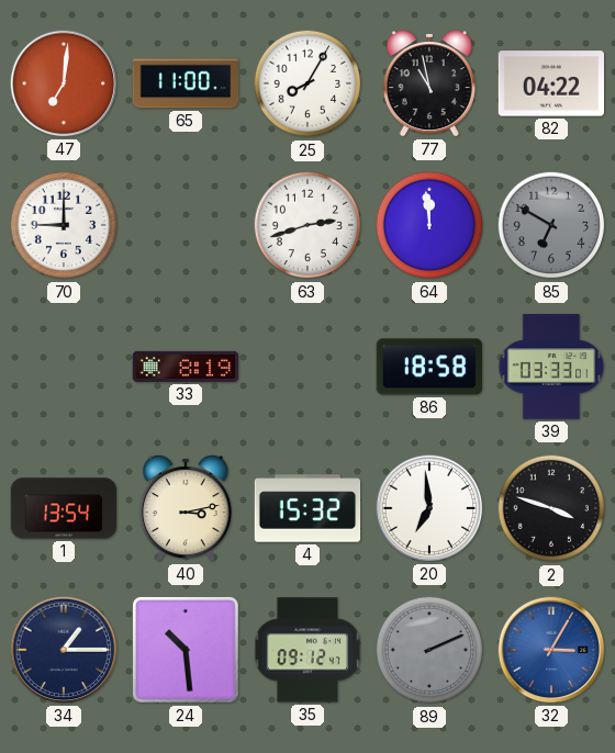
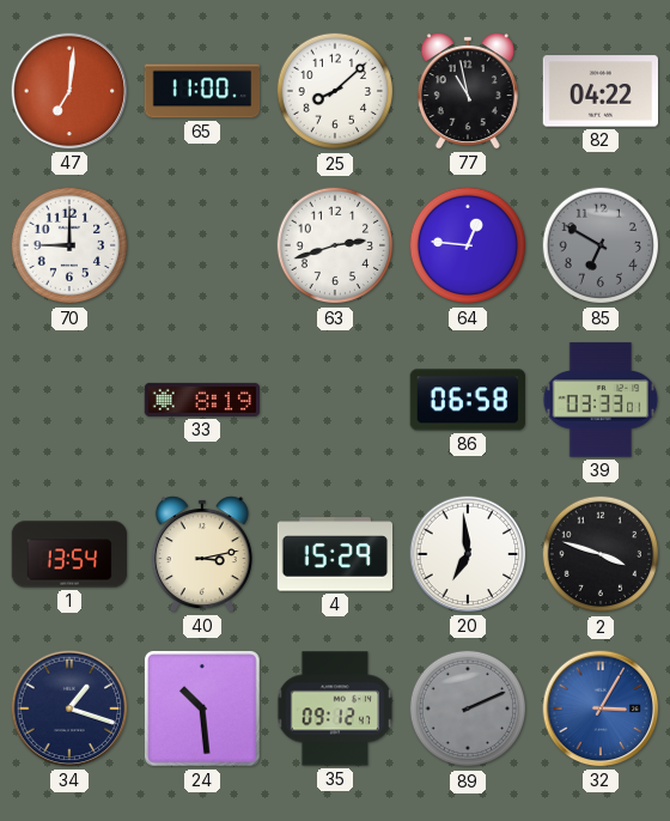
25: 8:05 -> 8:08
64: 11:59 -> 12:46
86: 18:58 -> 06:58
4: 15:32 -> 15:29
34: 1:15 -> 1:18
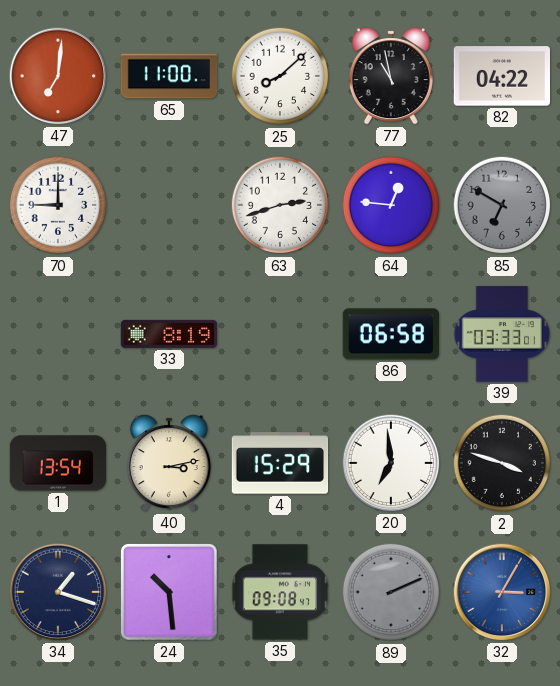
35: 09:12 -> 09:08
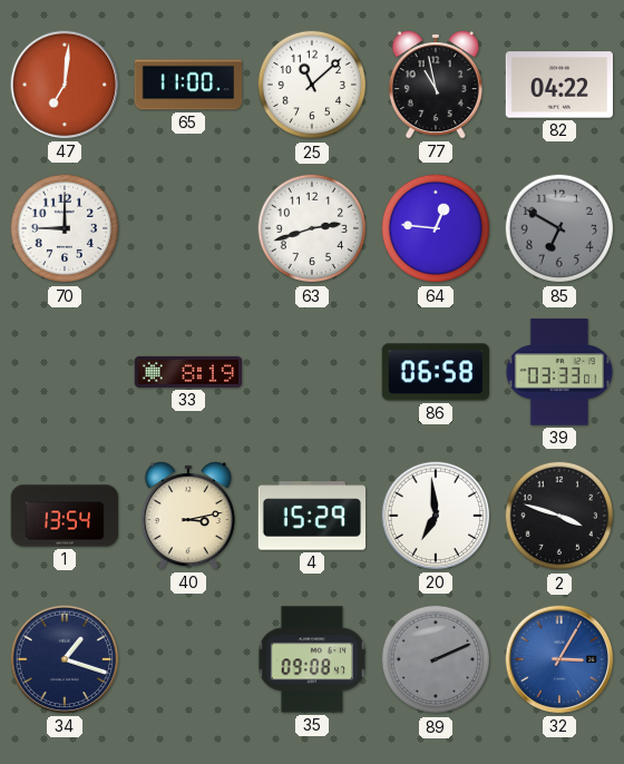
25: 8:08 -> 11:08
24: 10:29 -> none
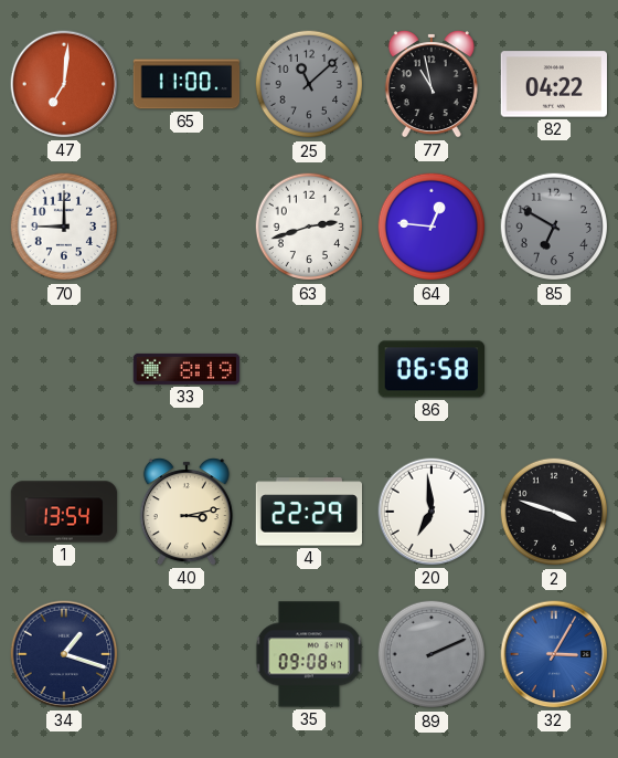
25 dial: white -> grey
39: 03:33 -> none
4: 15:29 -> 22:29
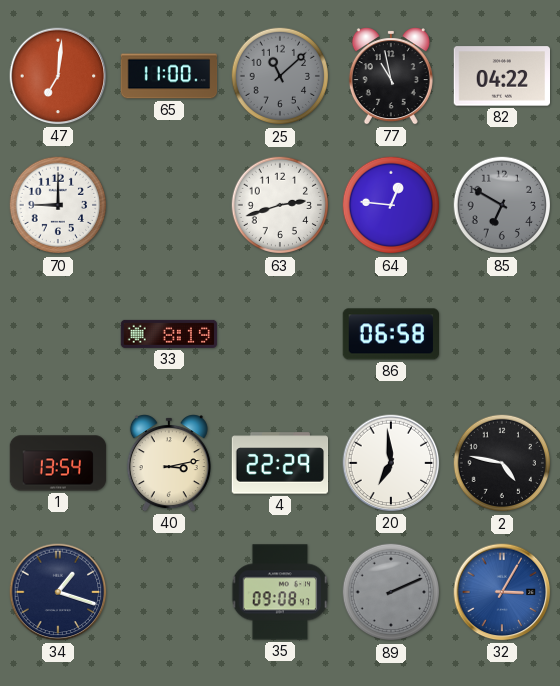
2: 3:48 -> 4:47
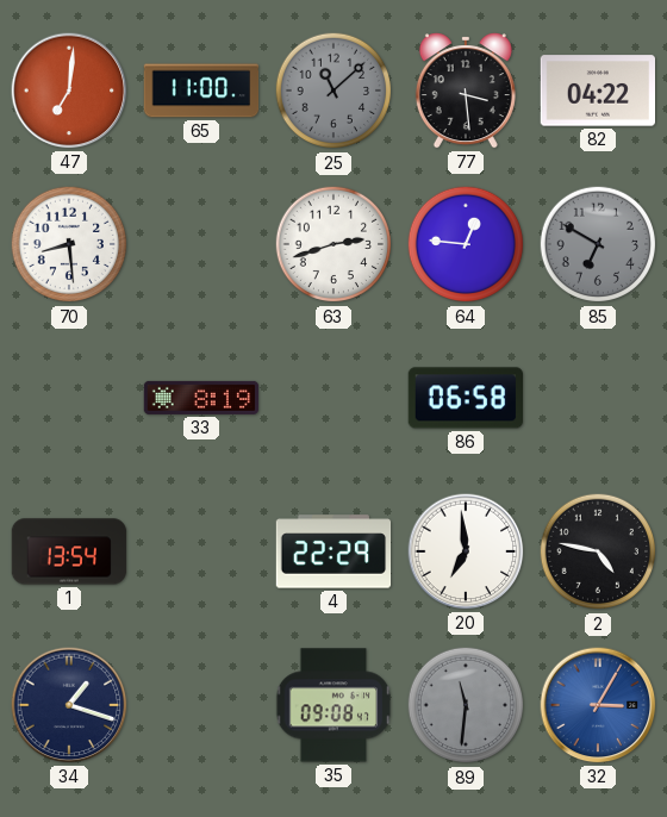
77: 10:58 -> 3:29
70: 9:00 -> 8:29
40: 3:13 -> none
89: 2:11 -> 11:31
